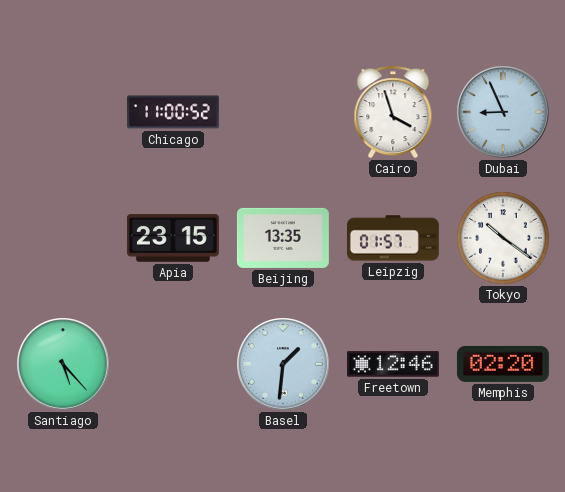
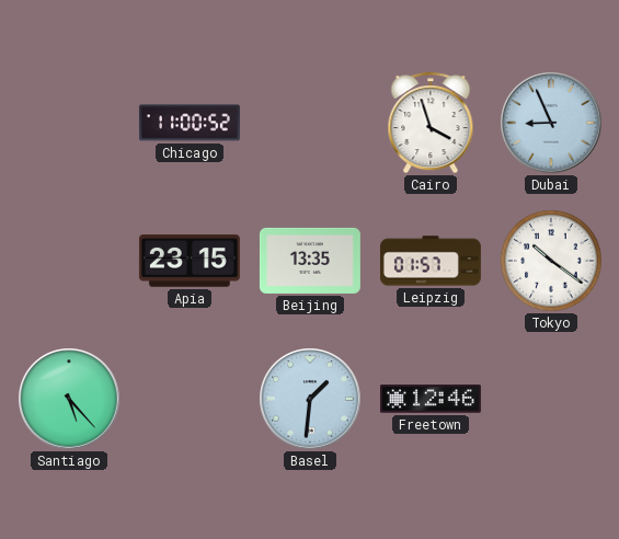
Memphis: 02:20 -> none
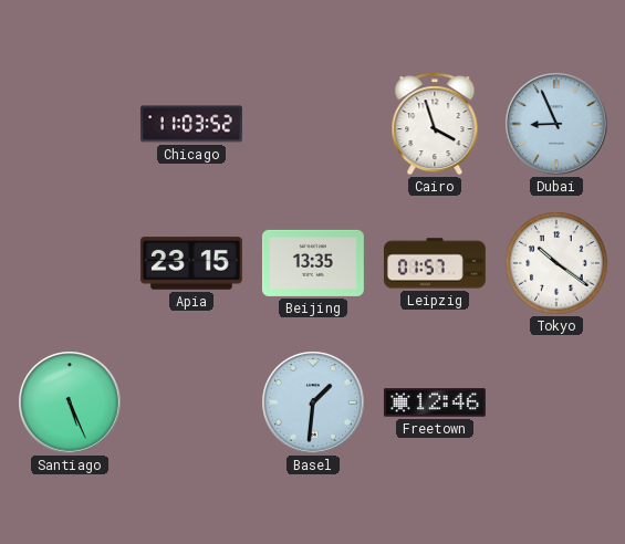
Chicago: 11:00 -> 11:03
Santiago: 5:23 -> 5:26
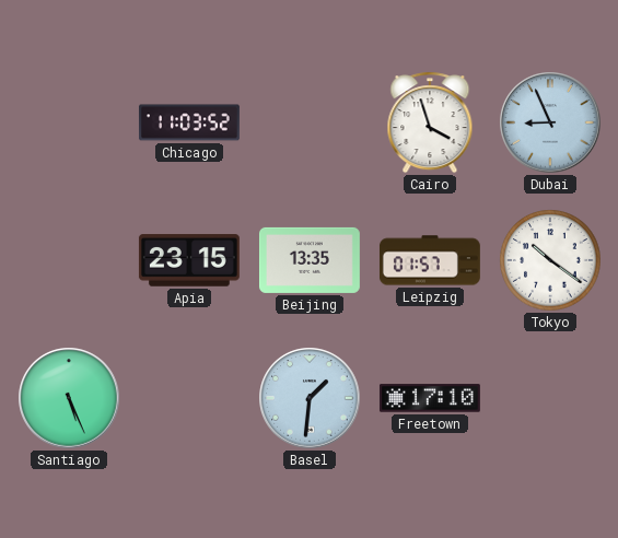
Freetown: 12:46 -> 17:10
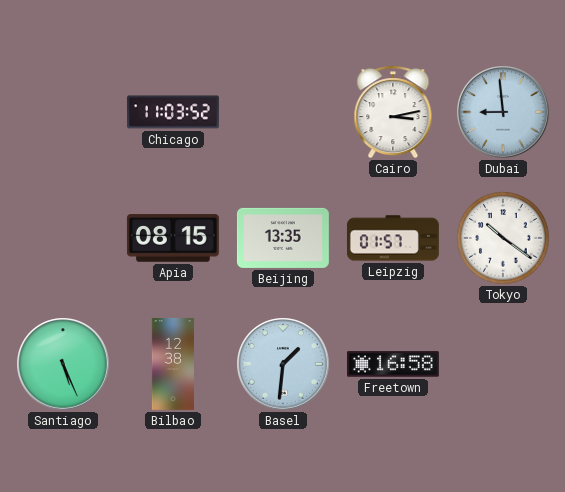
Cairo: 3:57 -> 3:13
Dubai: 8:56 -> 8:59
Apia: 23:15 -> 08:15
Bilbao: none -> 12:38
Freetown: 17:10 -> 16:58
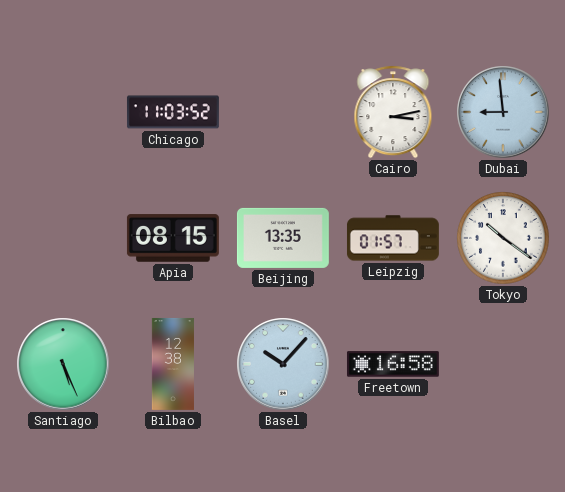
Basel: 1:31 -> 10:07
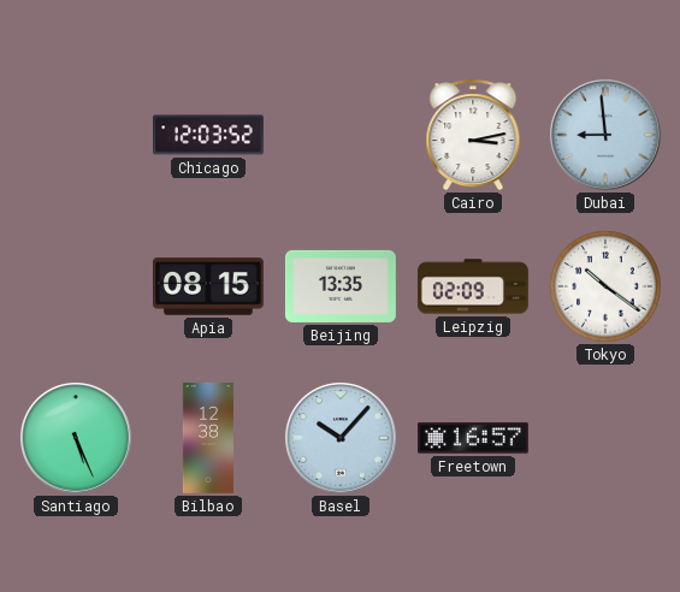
Chicago: 11:03 -> 12:03
Leipzig: 01:57 -> 02:09
Freetown: 16:58 -> 16:57
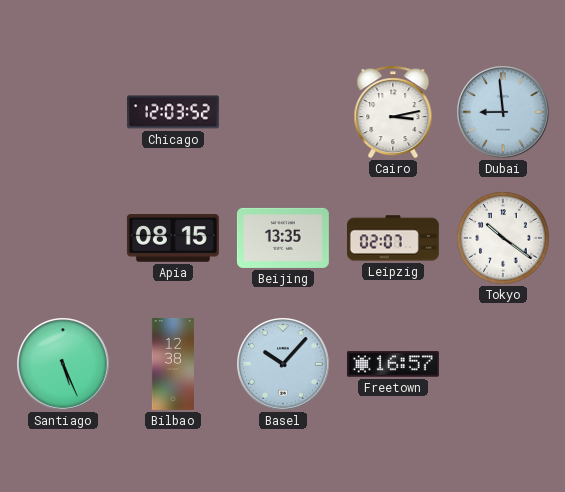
Leipzig: 02:09 -> 02:07
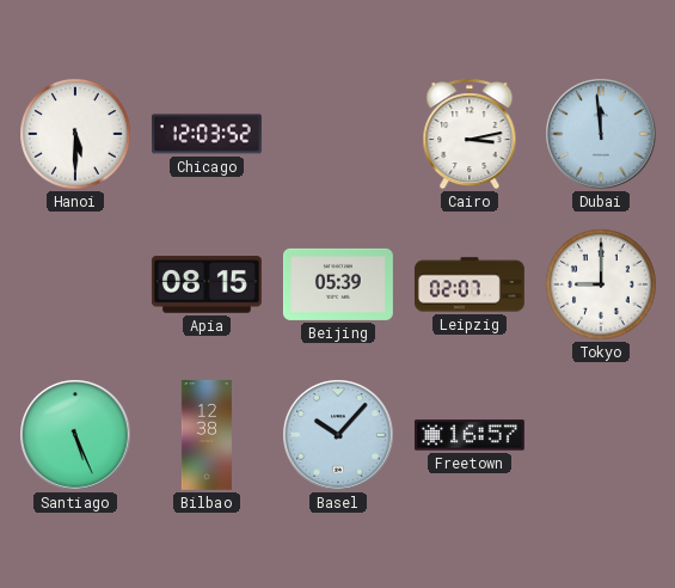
Hanoi: none -> 5:30
Dubai: 8:59 -> 11:59
Beijing: 13:35 -> 05:39
Tokyo: 10:21 -> 9:00
